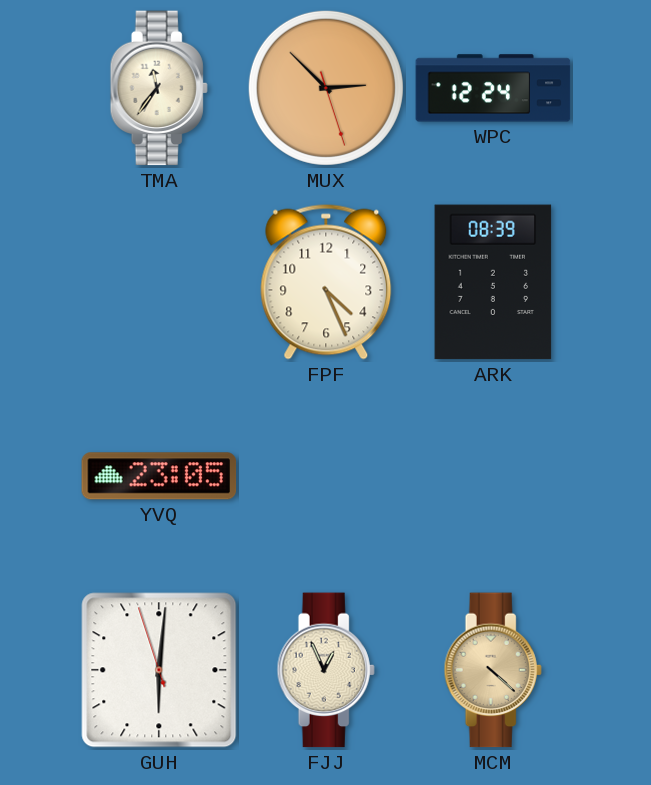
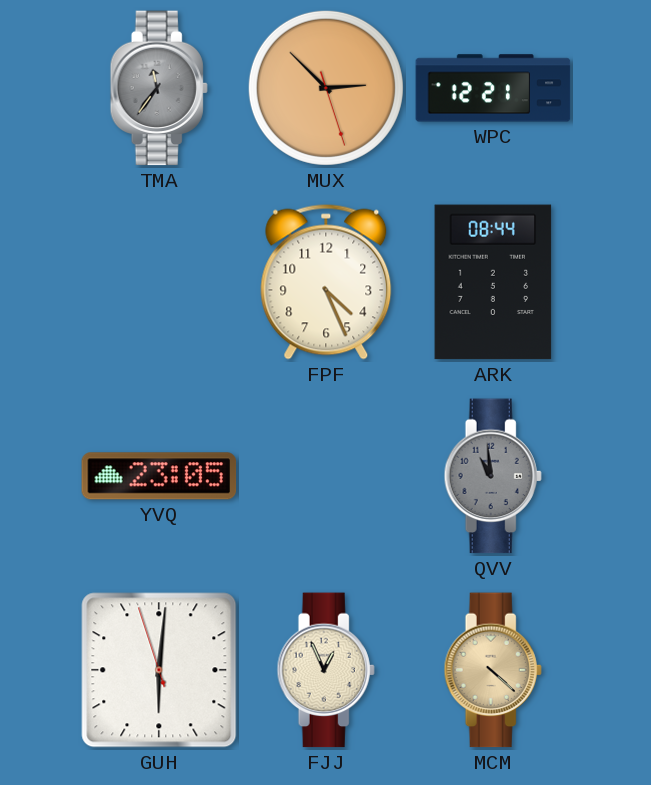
TMA dial: cream -> grey
WPC: 12:24 -> 12:21
ARK: 08:39 -> 08:44
QVV: none -> 10:59
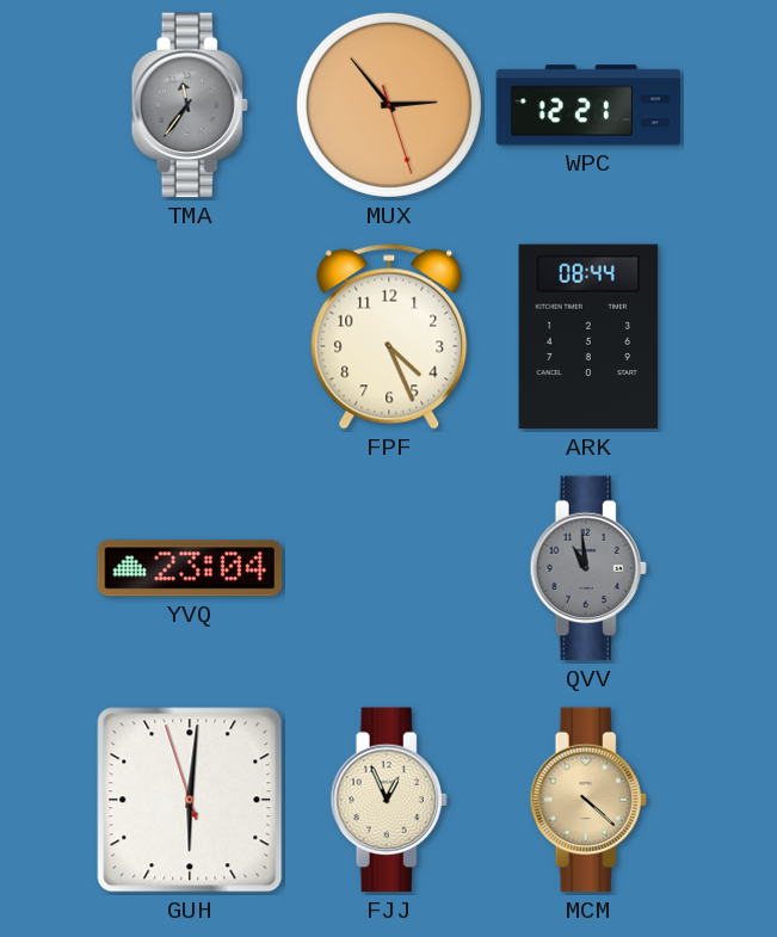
MUX: 2:52 -> 2:53
YVQ: 23:05 -> 23:04
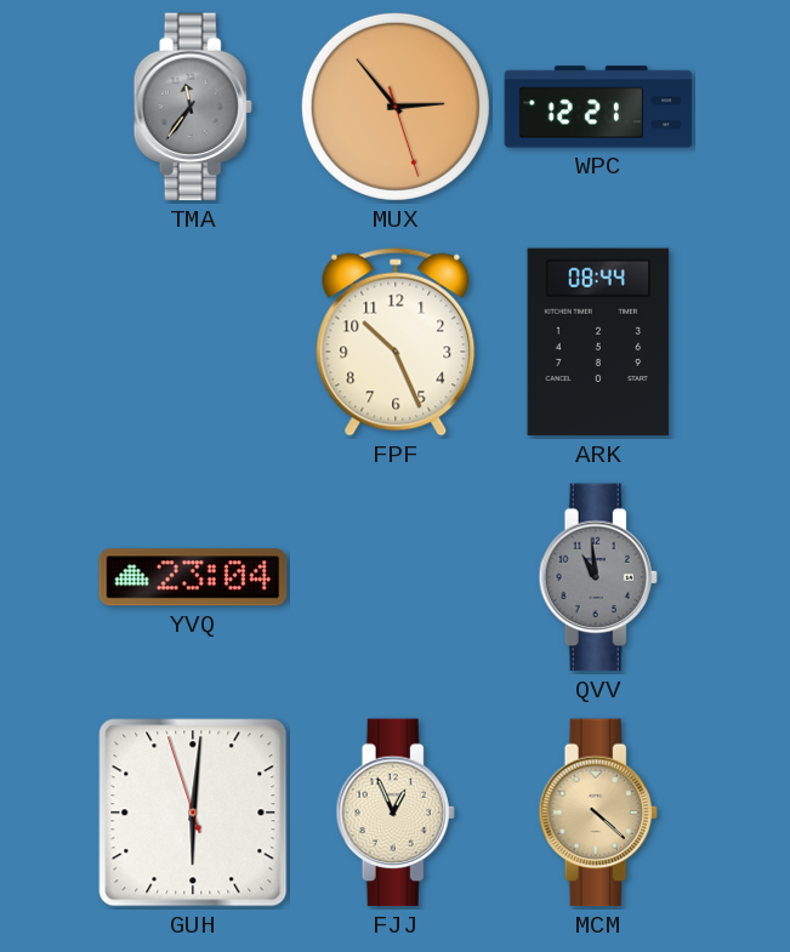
FPF: 4:26 -> 10:26
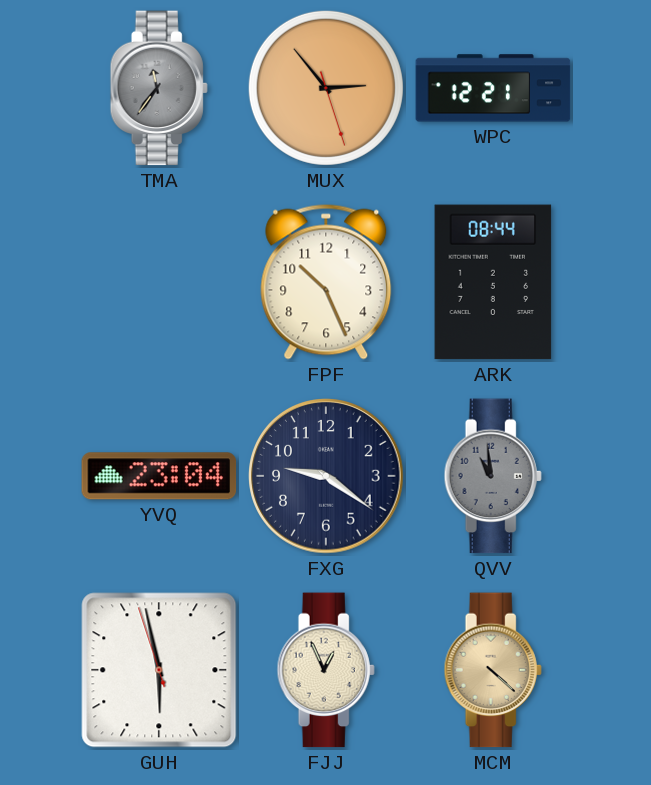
FXG: none -> 9:21
GUH: 6:00 -> 5:57
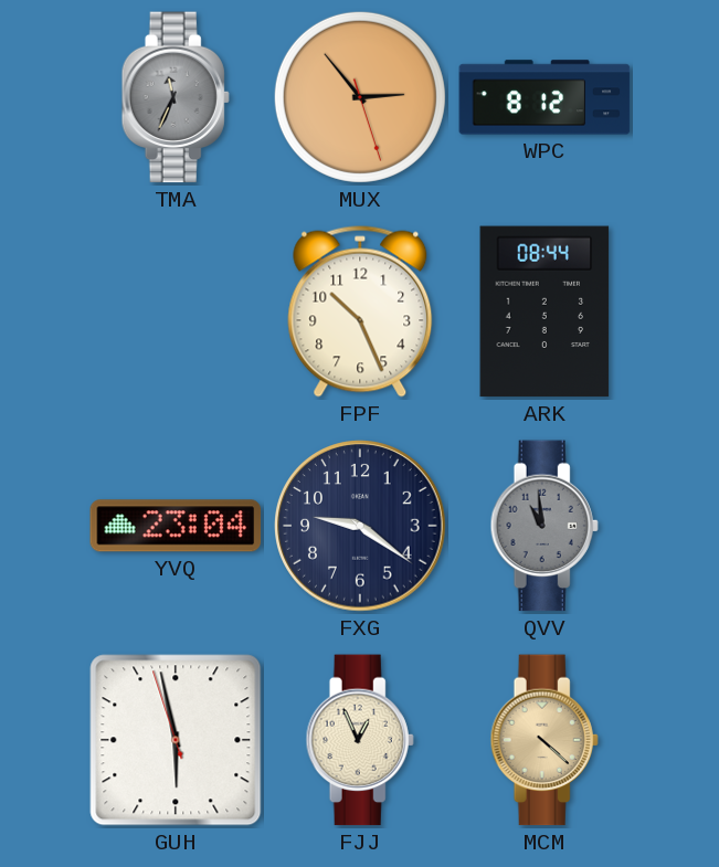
TMA: 11:36 -> 11:34
WPC: 12:21 -> 8:12
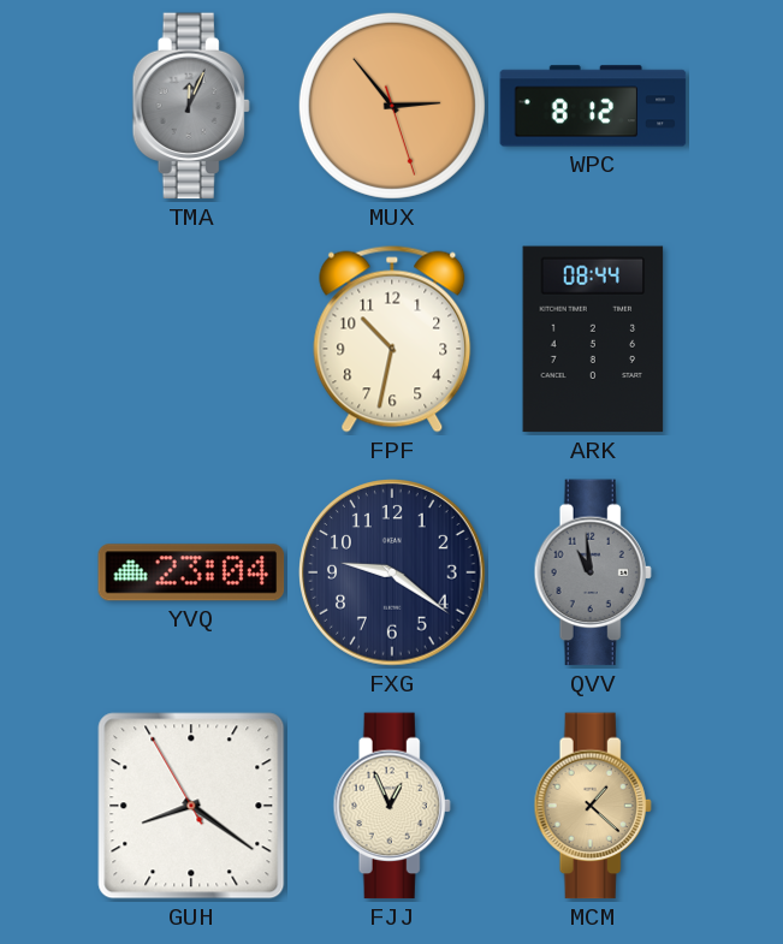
TMA: 11:34 -> 12:04
FPF: 10:26 -> 10:32
GUH: 5:57 -> 8:20
MCM: 4:22 -> 1:22
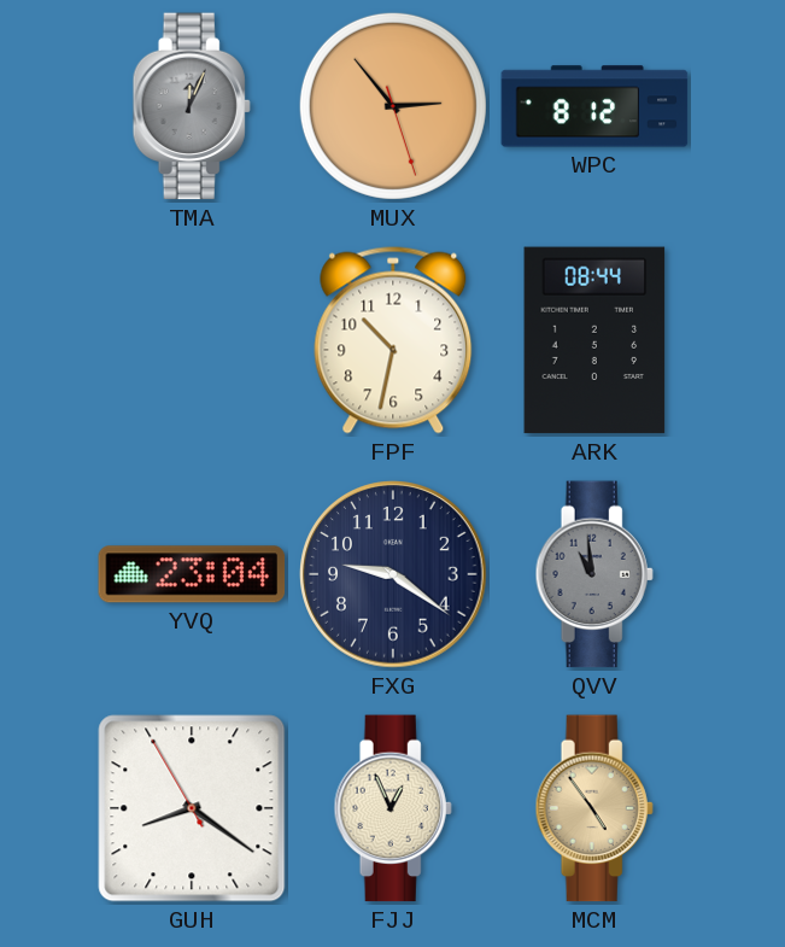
MCM: 1:22 -> 4:54
